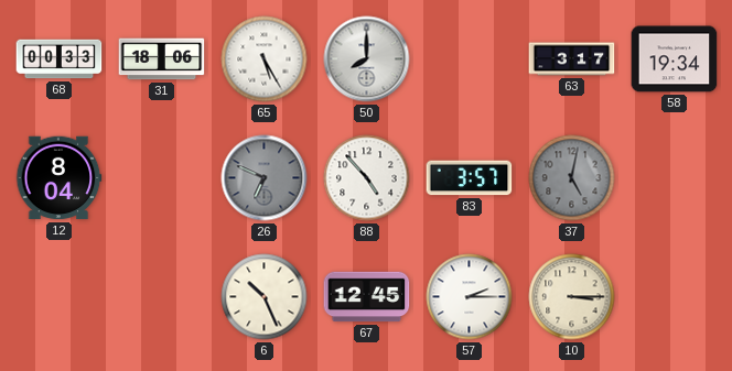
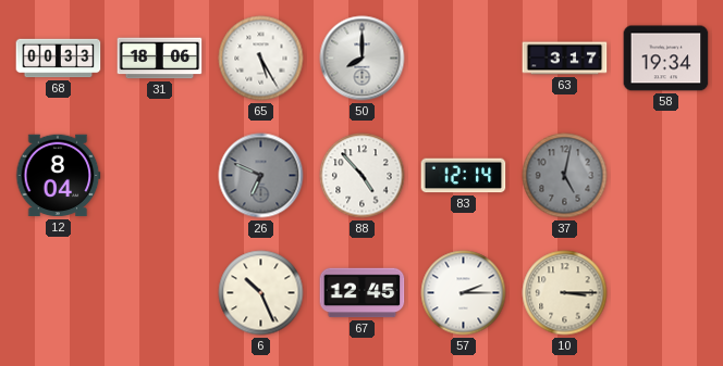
83: 3:57 -> 12:14
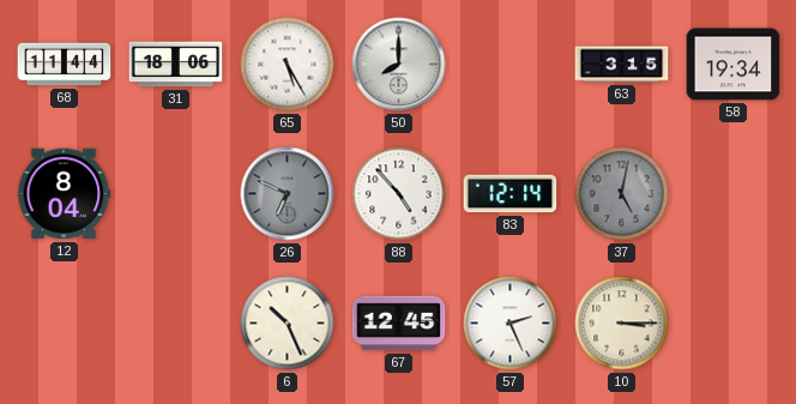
68: 00:33 -> 11:44
63: 3:17 -> 3:15
57: 2:15 -> 2:26
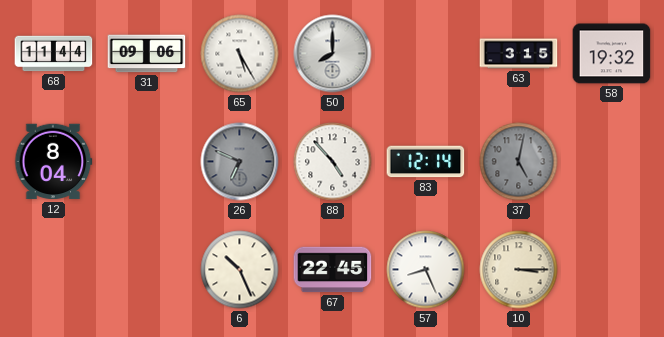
31: 18:06 -> 09:06
58: 19:34 -> 19:32
67: 12:45 -> 22:45
57: 2:26 -> 8:26
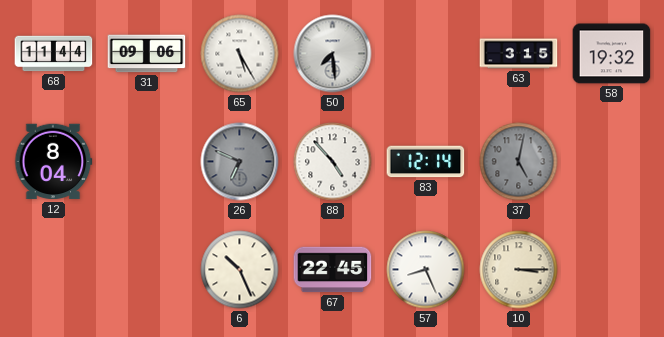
50: 8:00 -> 7:29
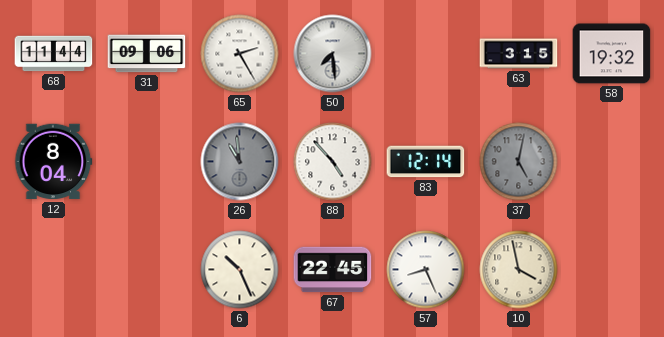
65: 5:25 -> 2:25
26: 6:49 -> 10:59
10: 3:15 -> 3:58
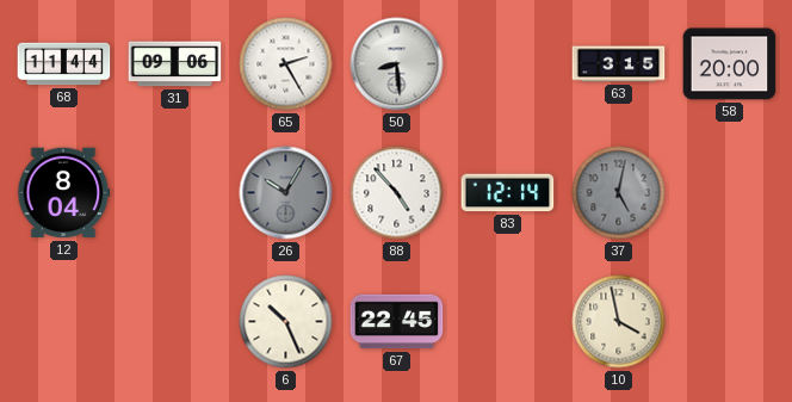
50: 7:29 -> 8:29
58: 19:32 -> 20:00
26: 10:59 -> 10:05
57: 8:26 -> none
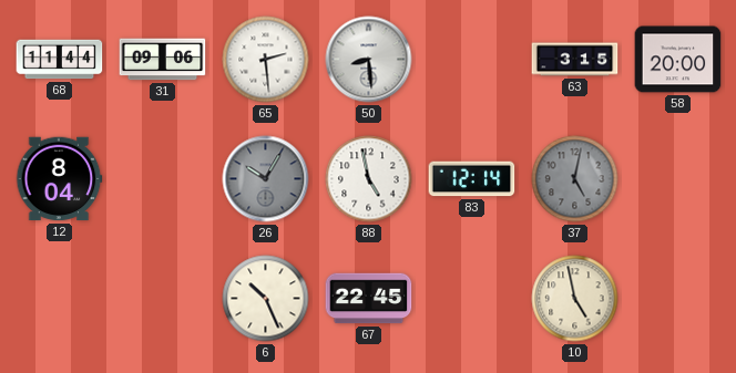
65: 2:25 -> 2:29
88: 4:53 -> 4:58
10: 3:58 -> 4:58
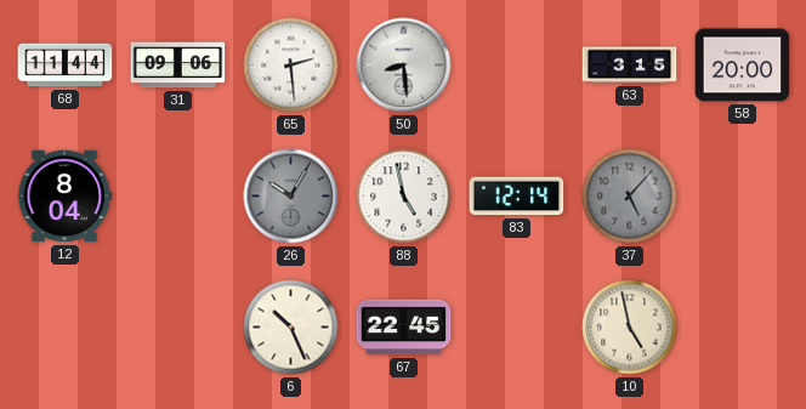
37: 5:02 -> 5:07
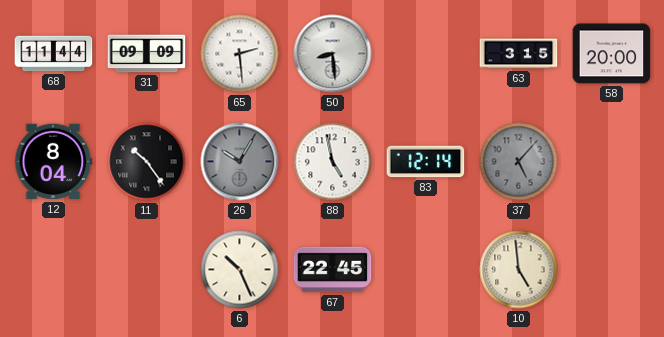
31: 09:06 -> 09:09
11: none -> 10:24
10: 4:58 -> 4:59
